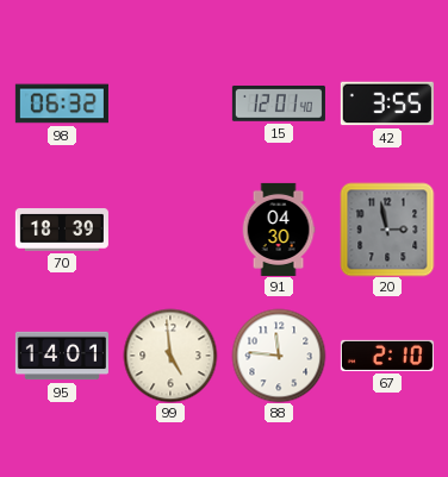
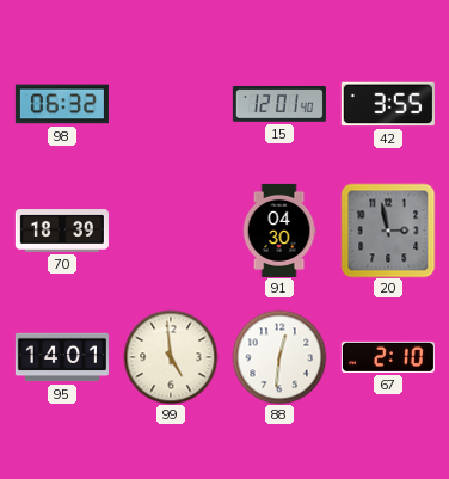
88: 11:46 -> 12:31
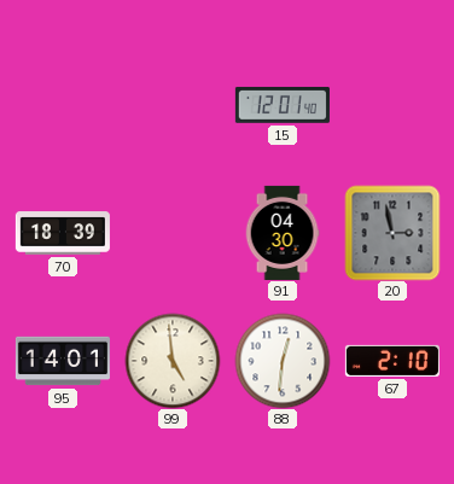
98: 06:32 -> none
42: 3:55 -> none
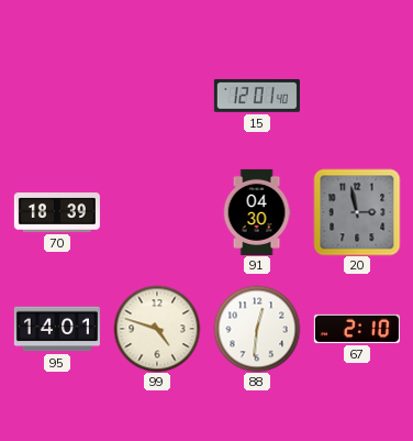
99: 4:59 -> 4:48
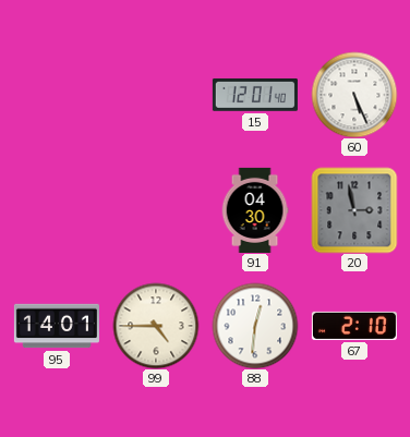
60: none -> 5:26
70: 18:39 -> none
99: 4:48 -> 4:45
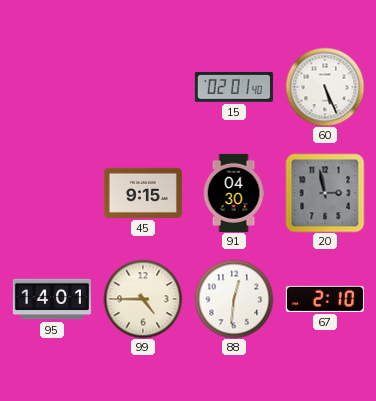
15: 12:01 -> 02:01
45: none -> 9:15
